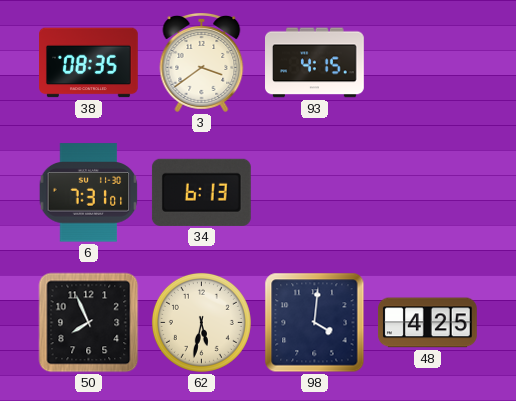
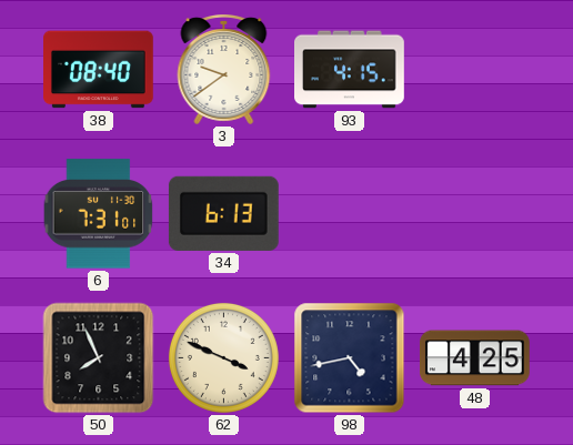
38: 08:35 -> 08:40
3: 3:39 -> 9:39
62: 5:32 -> 3:49
98: 4:01 -> 4:43
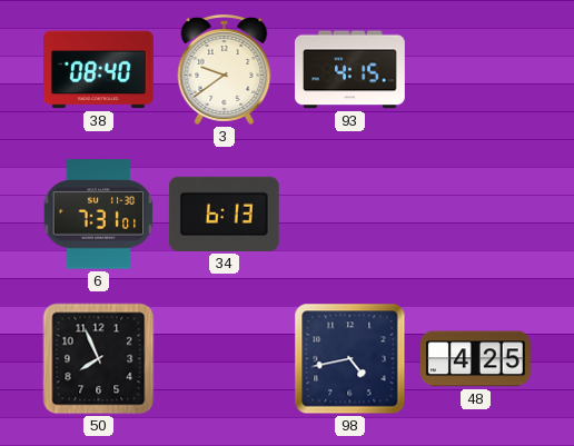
62: 3:49 -> none
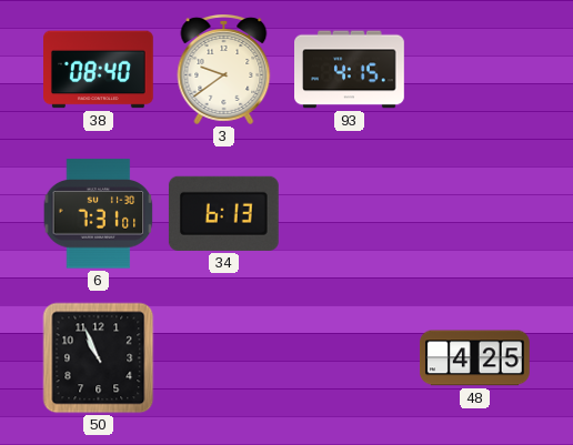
50: 7:56 -> 10:56
98: 4:43 -> none
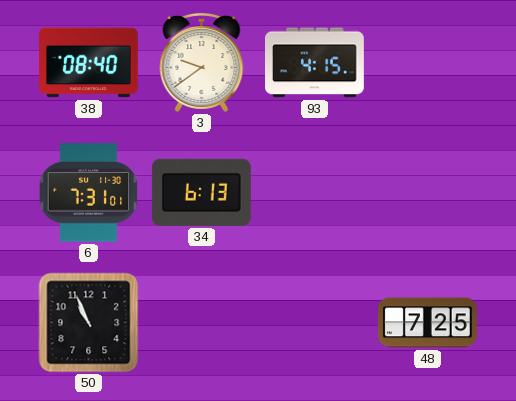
48: 4:25 -> 7:25
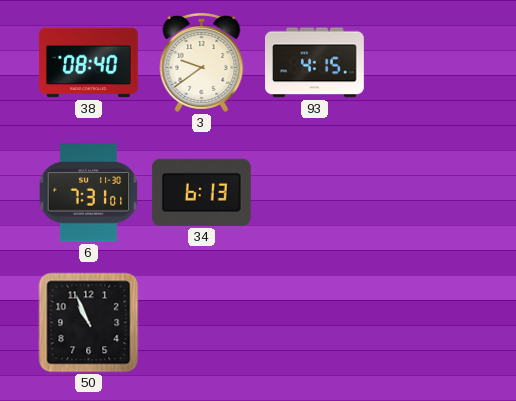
48: 7:25 -> none
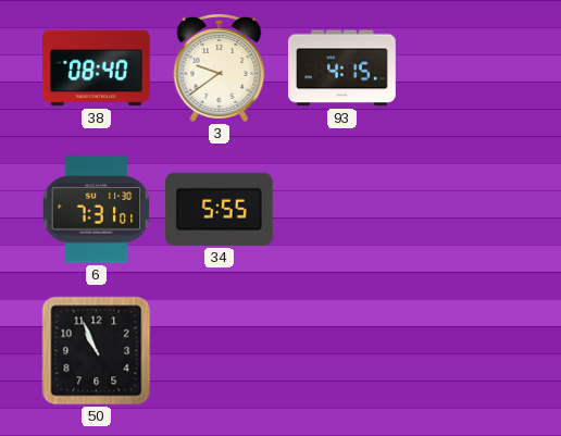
34: 6:13 -> 5:55
